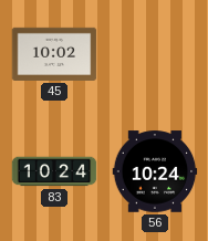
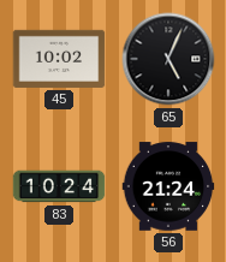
65: none -> 5:04
56: 10:24 -> 21:24
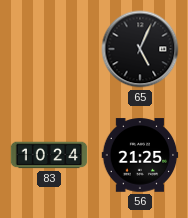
45: 10:02 -> none
56: 21:24 -> 21:25
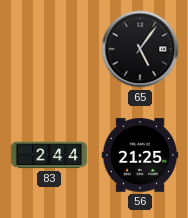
65: 5:04 -> 5:06
83: 10:24 -> 2:44
